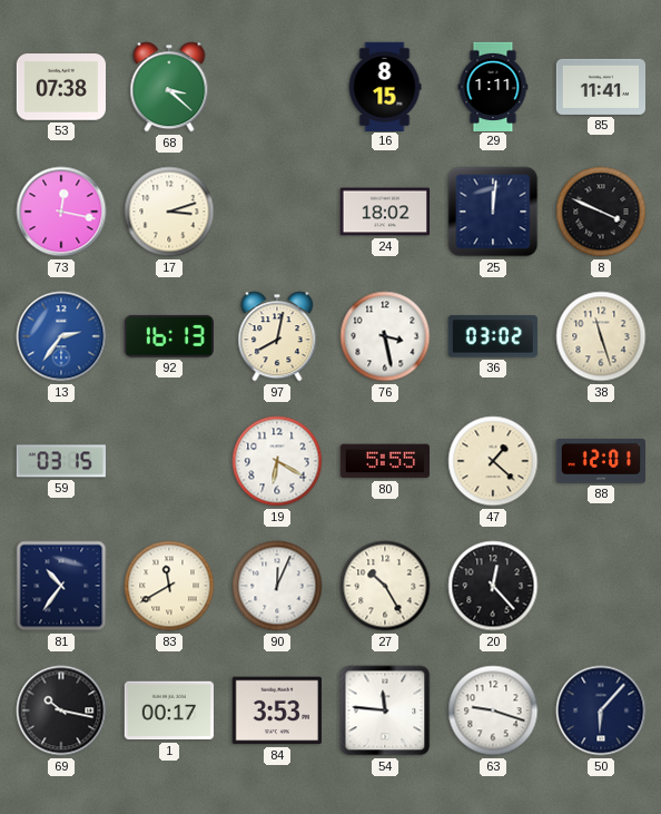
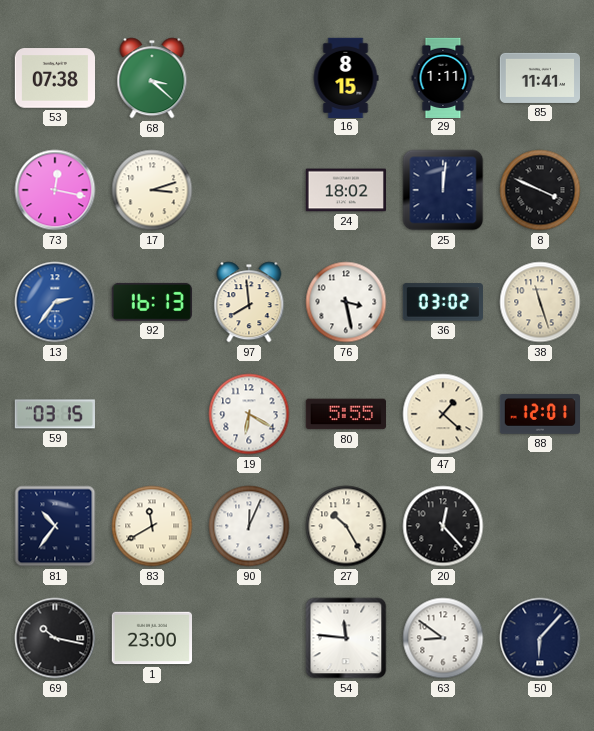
97: 8:02 -> 7:59
1: 00:17 -> 23:00
84: 3:53 -> none
63: 9:18 -> 8:51
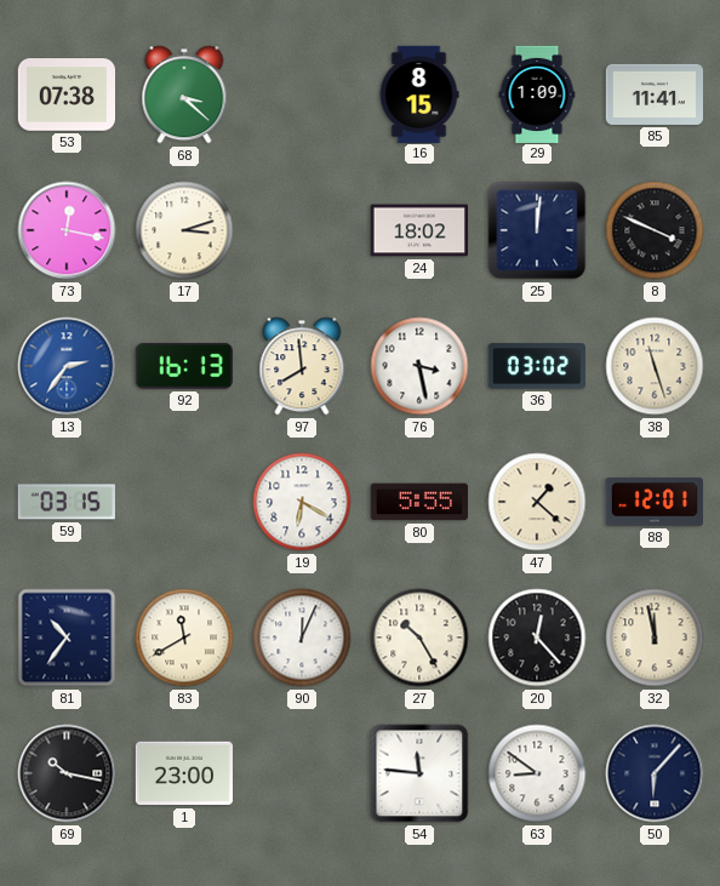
29: 1:11 -> 1:09
32: none -> 11:58
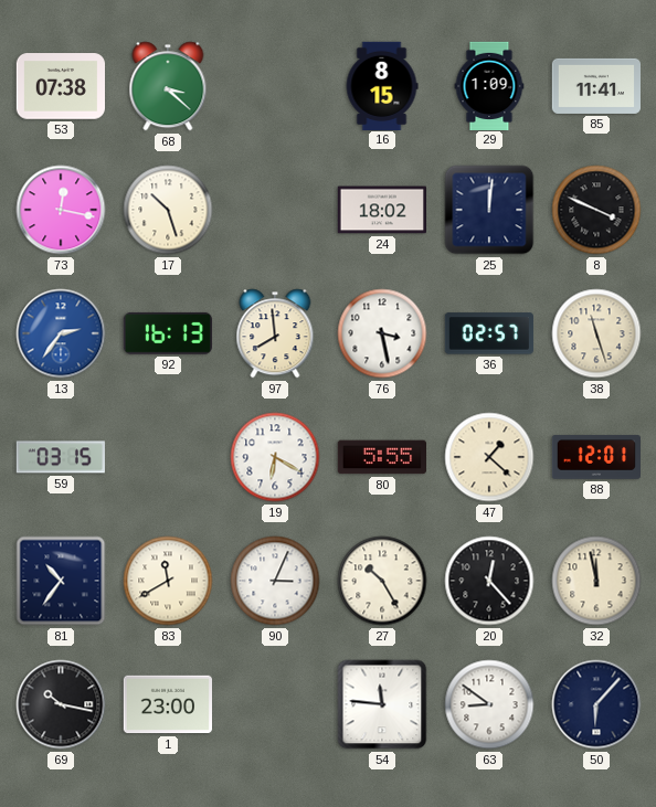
17: 3:12 -> 10:27
36: 03:02 -> 02:57
90: 12:04 -> 3:04
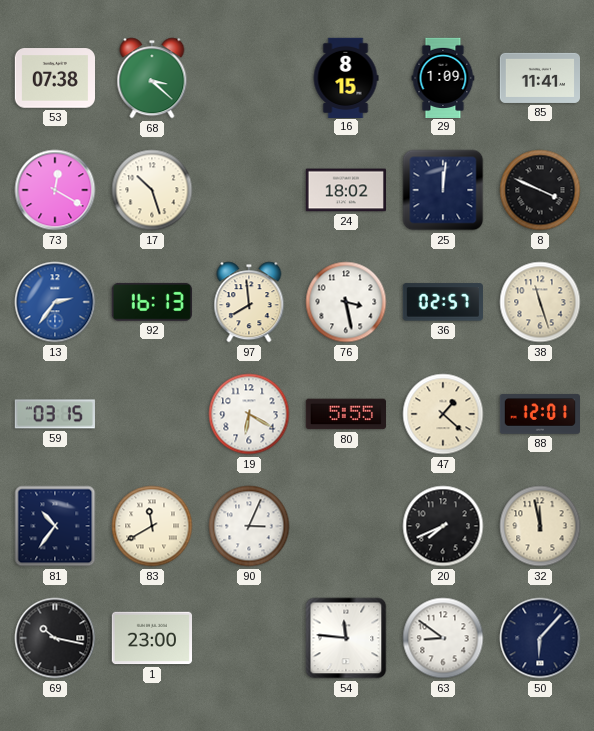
73: 12:17 -> 12:20
27: 10:25 -> none
20: 12:23 -> 7:41
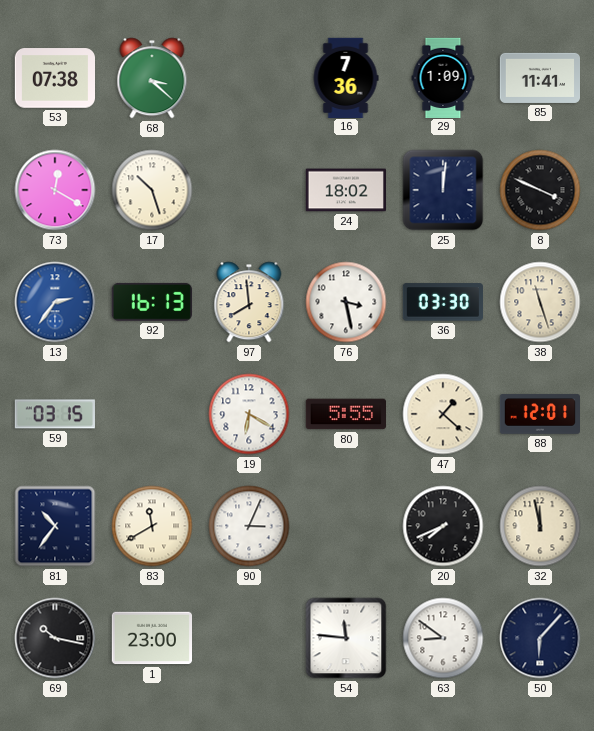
16: 8:15 -> 7:36
36: 02:57 -> 03:30
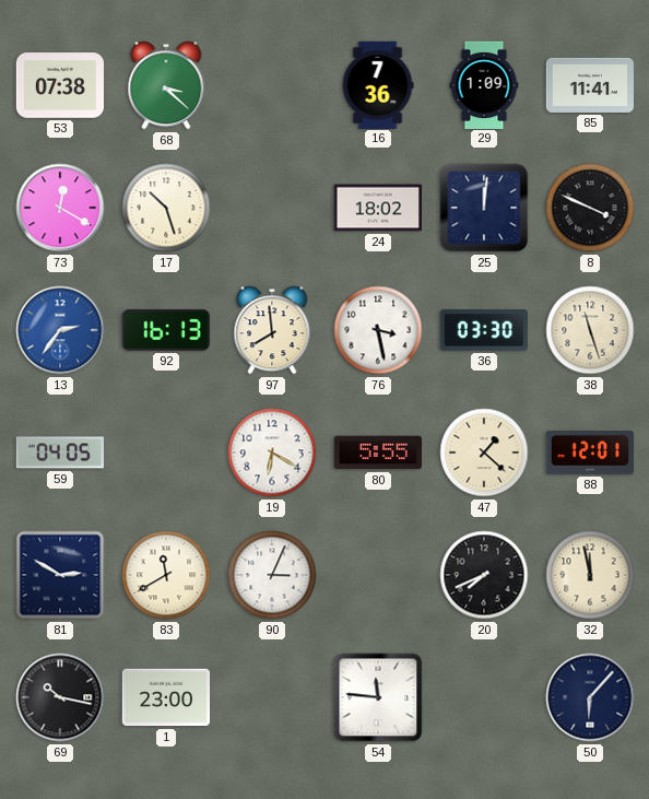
59: 03:15 -> 04:05
81: 10:36 -> 2:50
63: 8:51 -> none
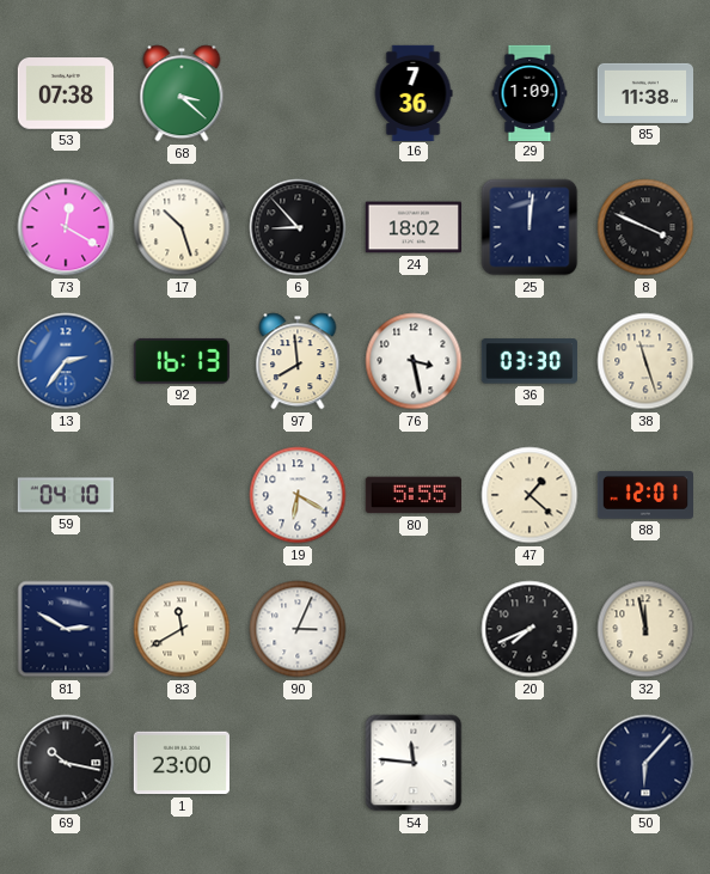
85: 11:41 -> 11:38
6: none -> 8:53
59: 04:05 -> 04:10
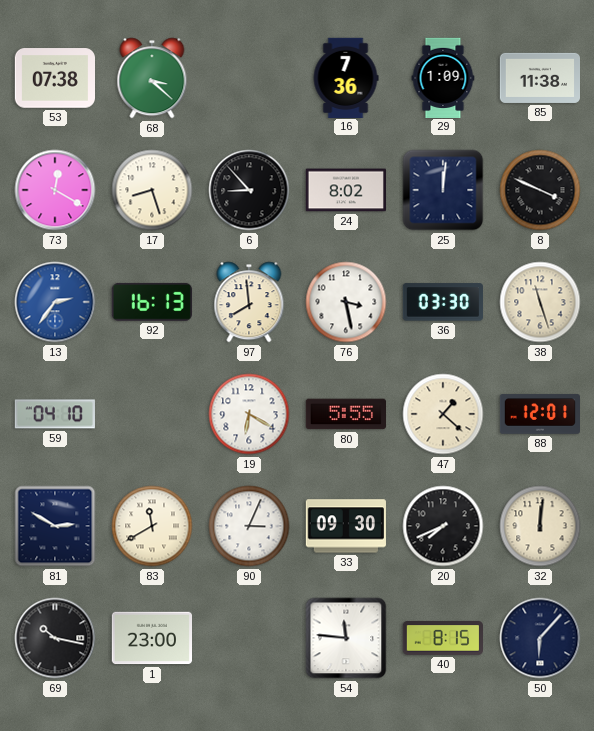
17: 10:27 -> 8:27
24: 18:02 -> 8:02
33: none -> 09:30
32: 11:58 -> 12:01
40: none -> 8:15
